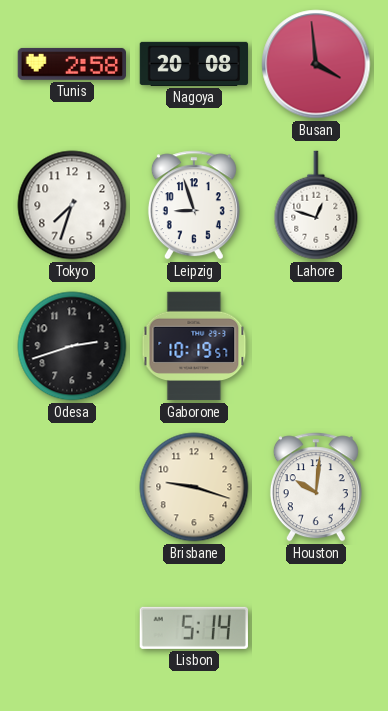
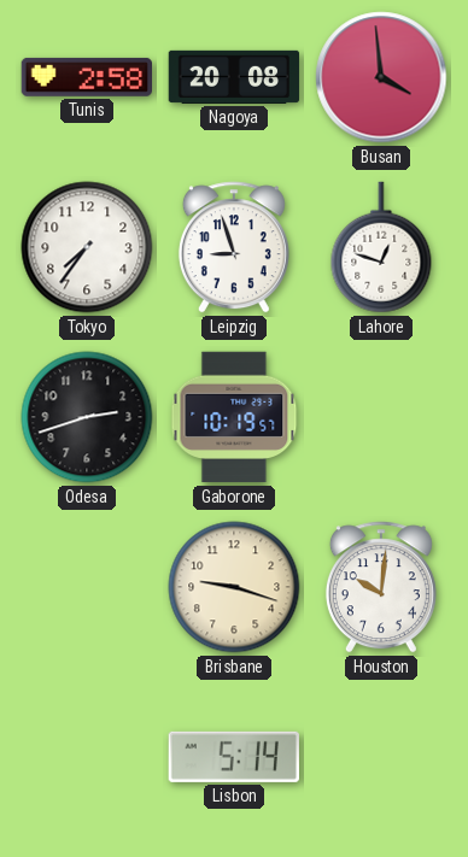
Tokyo: 7:33 -> 7:36
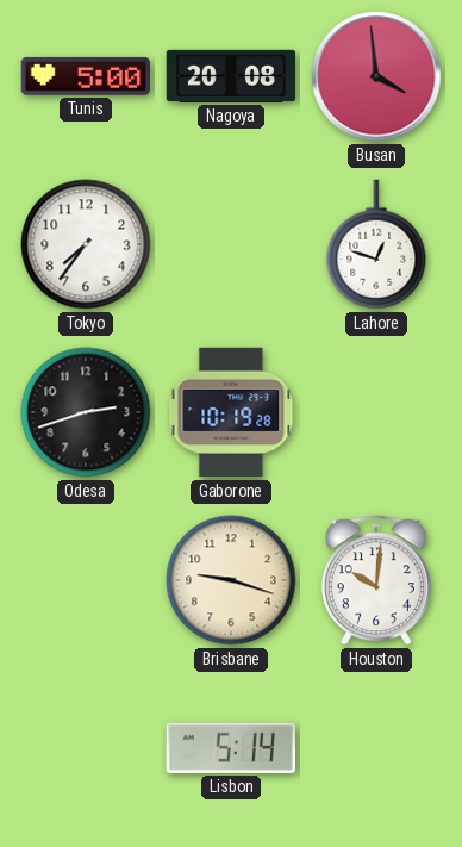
Tunis: 2:58 -> 5:00
Leipzig: 8:57 -> none
Gaborone: 10:19:57 -> 10:19:28
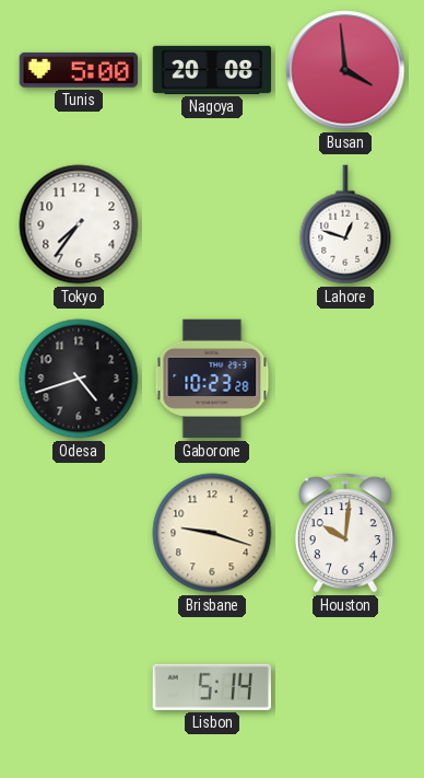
Odesa: 2:42 -> 4:42
Gaborone: 10:19 -> 10:23
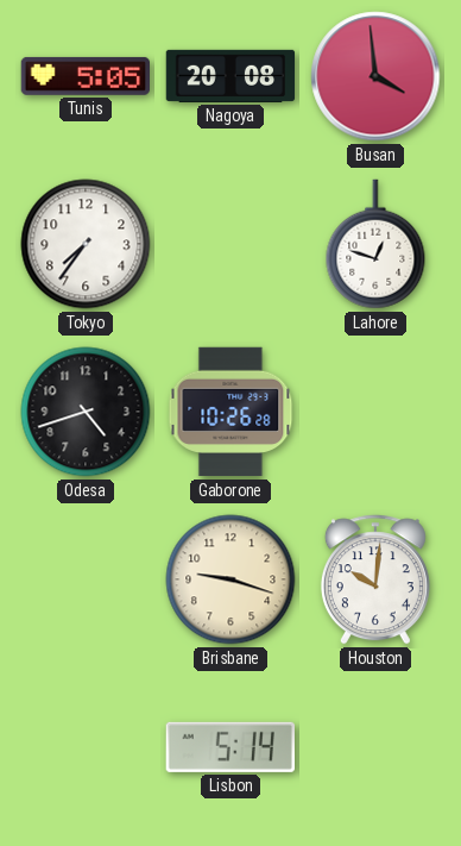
Tunis: 5:00 -> 5:05
Gaborone: 10:23 -> 10:26
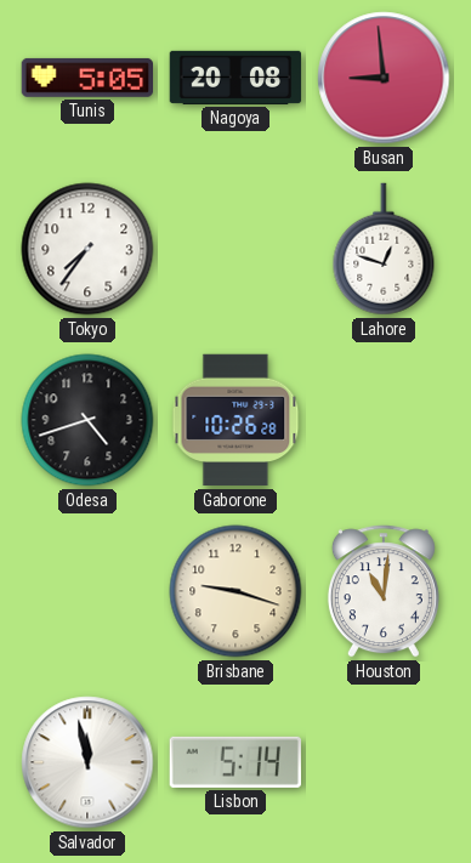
Busan: 3:59 -> 8:59
Houston: 10:01 -> 11:01
Salvador: none -> 11:58
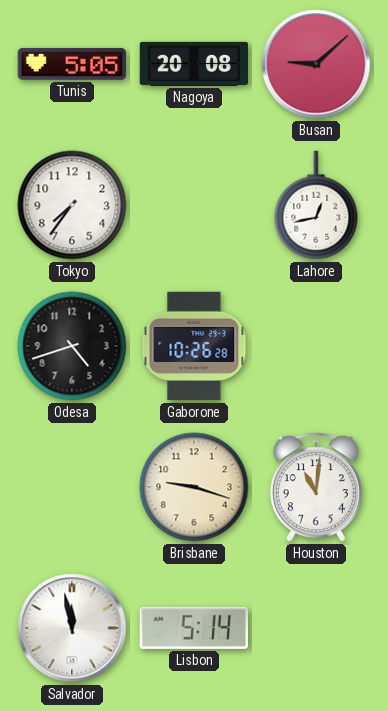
Busan: 8:59 -> 9:08
Lahore: 12:48 -> 12:43
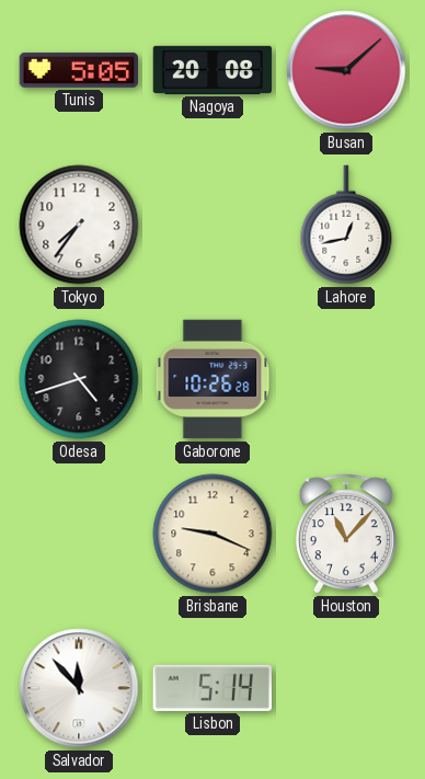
Brisbane: 9:18 -> 9:19
Houston: 11:01 -> 11:07
Salvador: 11:58 -> 11:53
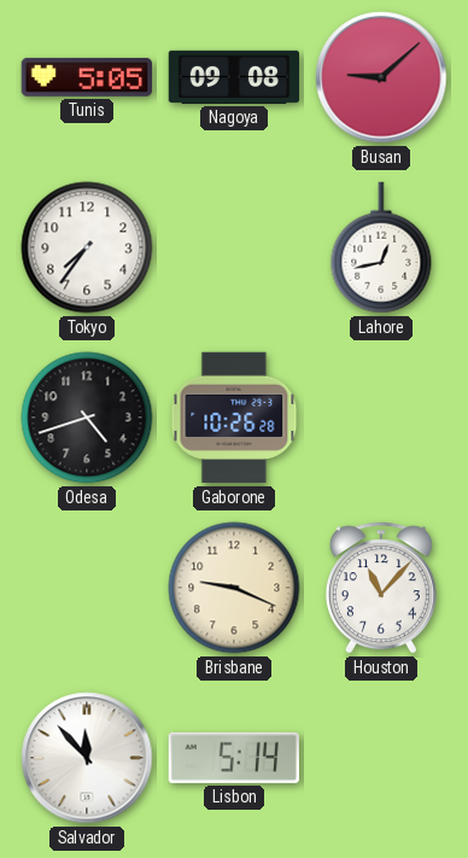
Nagoya: 20:08 -> 09:08
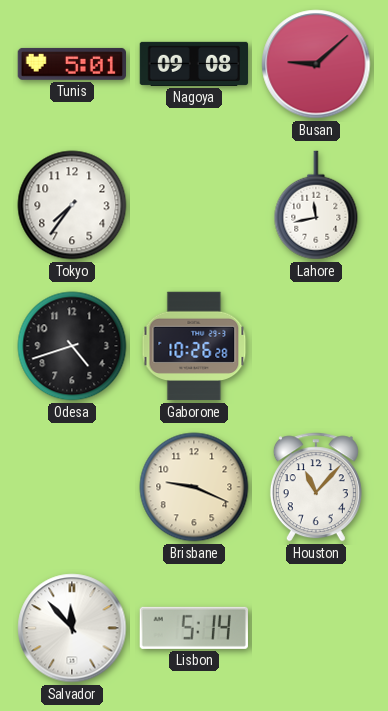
Tunis: 5:05 -> 5:01
Lahore: 12:43 -> 11:43
